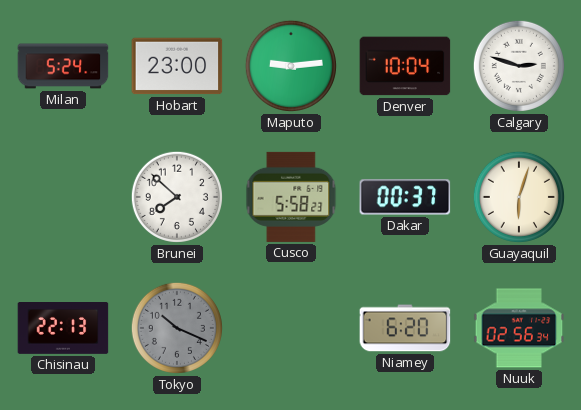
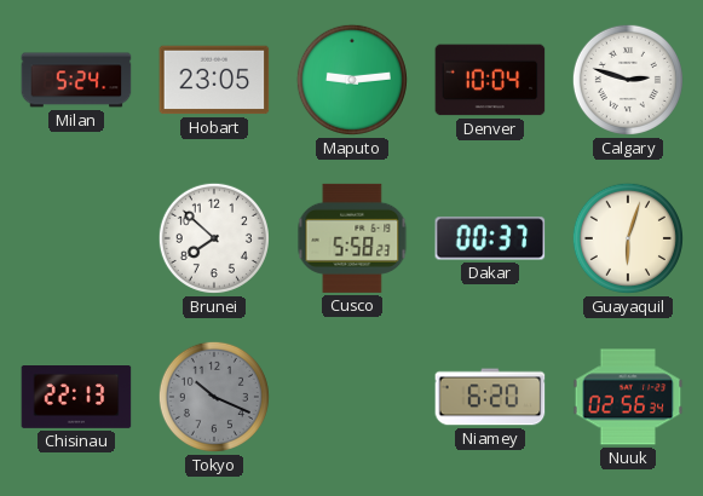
Hobart: 23:00 -> 23:05
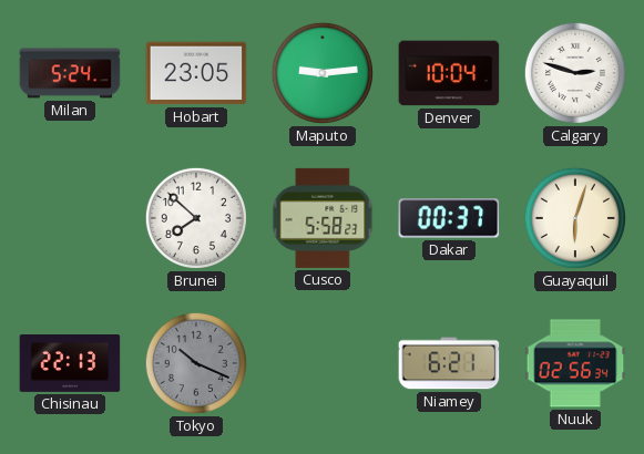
Niamey: 6:20 -> 6:21
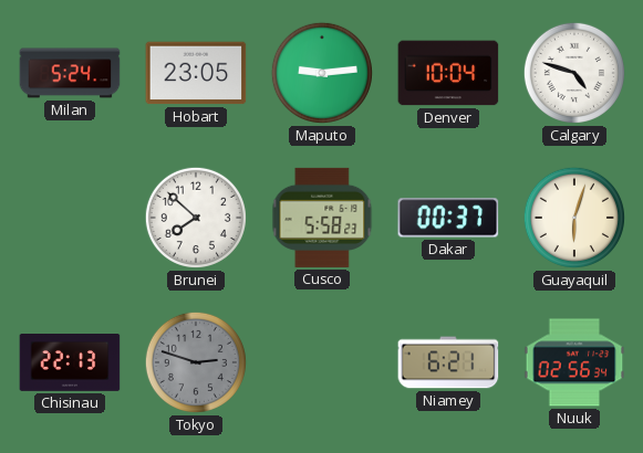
Calgary: 2:48 -> 4:48
Tokyo: 10:19 -> 2:48
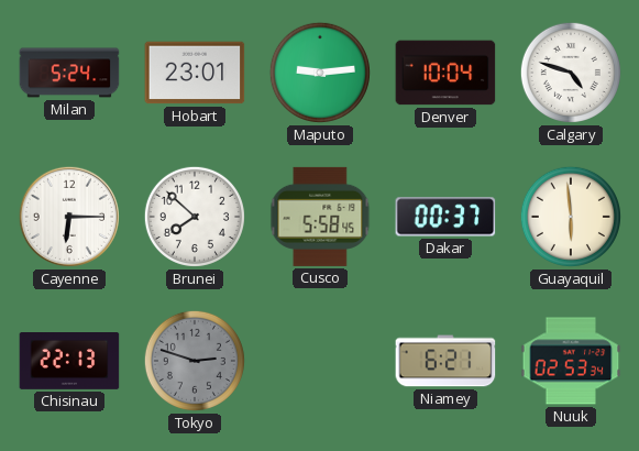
Hobart: 23:05 -> 23:01
Cayenne: none -> 6:15
Cusco: 5:58:23 -> 5:58:45
Guayaquil: 6:03 -> 5:59
Nuuk: 02:56 -> 02:53
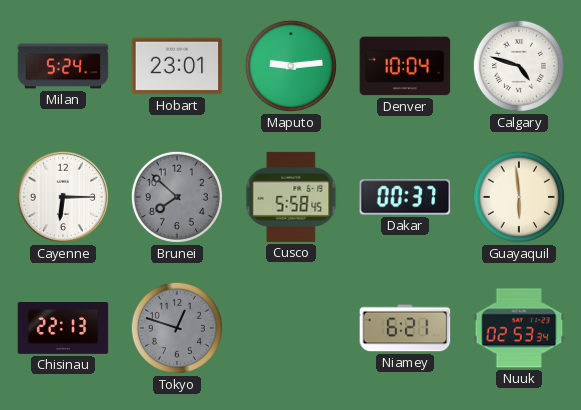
Brunei dial: white -> grey
Tokyo: 2:48 -> 12:48
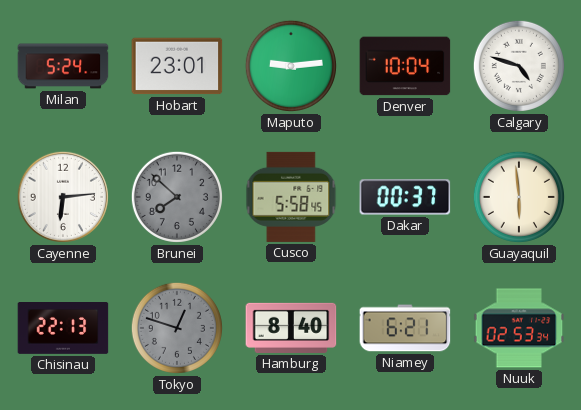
Cayenne: 6:15 -> 6:14
Hamburg: none -> 8:40
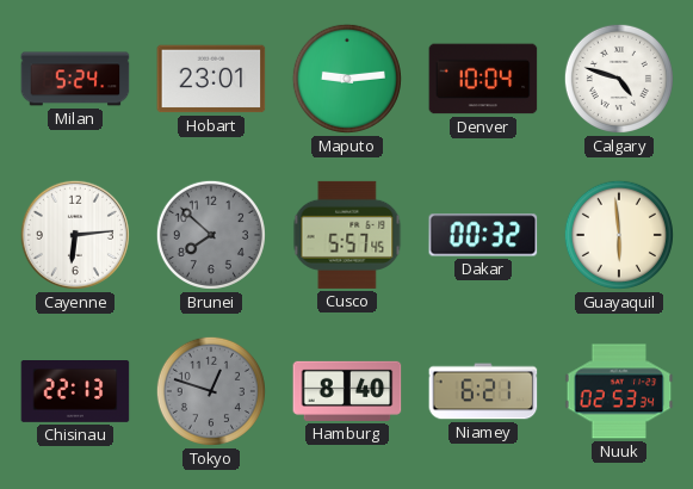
Cusco: 5:58 -> 5:57
Dakar: 00:37 -> 00:32
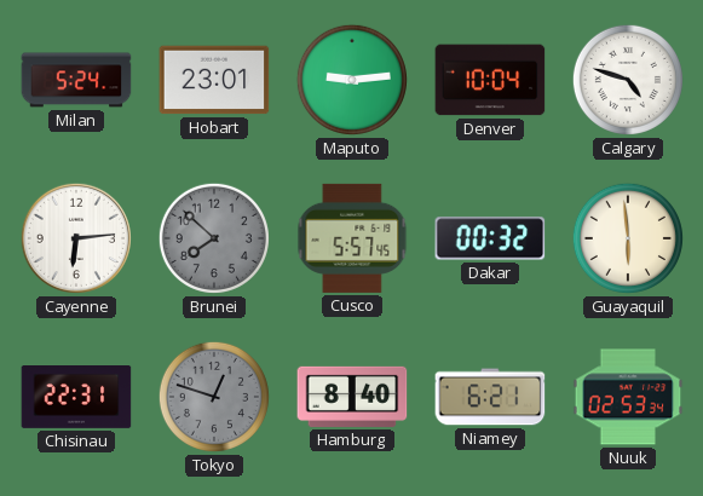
Chisinau: 22:13 -> 22:31
